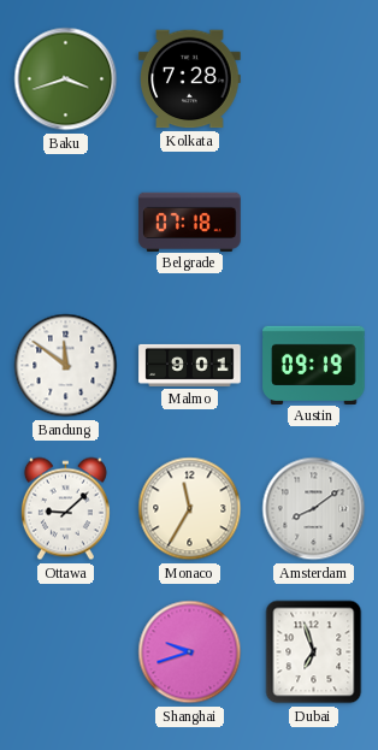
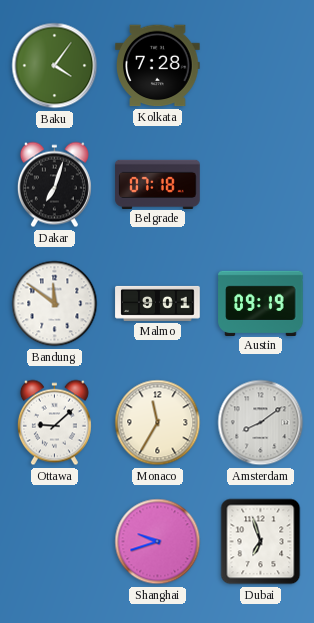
Baku: 3:42 -> 4:06
Dakar: none -> 7:03
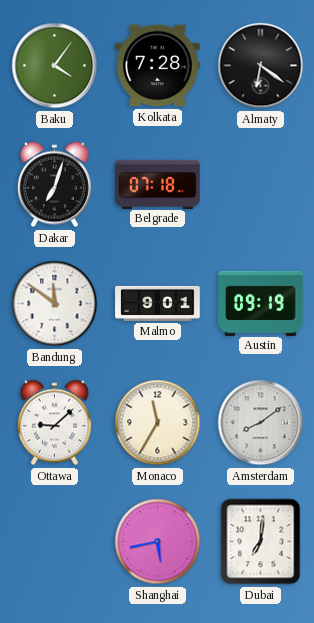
Almaty: none -> 6:21
Shanghai: 9:42 -> 5:43
Dubai: 6:57 -> 7:01
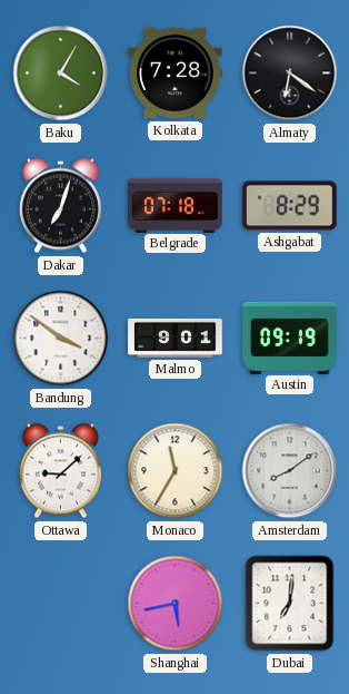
Baku: 4:06 -> 4:05
Ashgabat: none -> 8:29
Bandung: 11:51 -> 3:51
